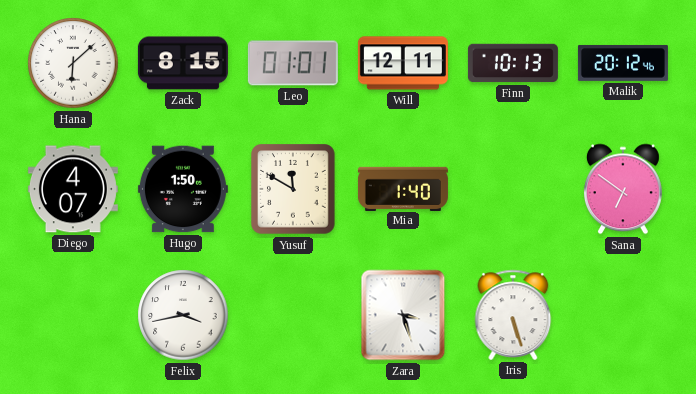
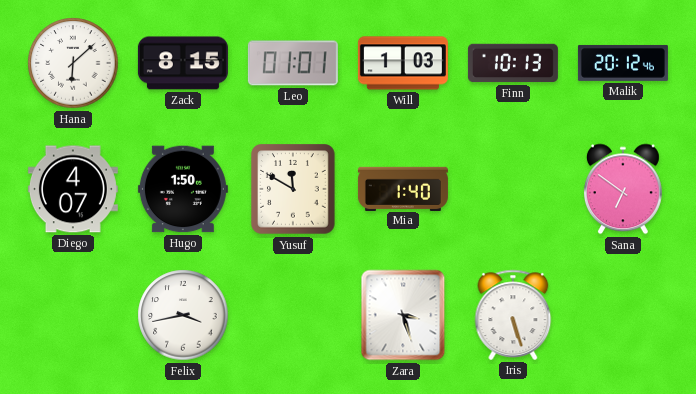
Will: 12:11 -> 1:03
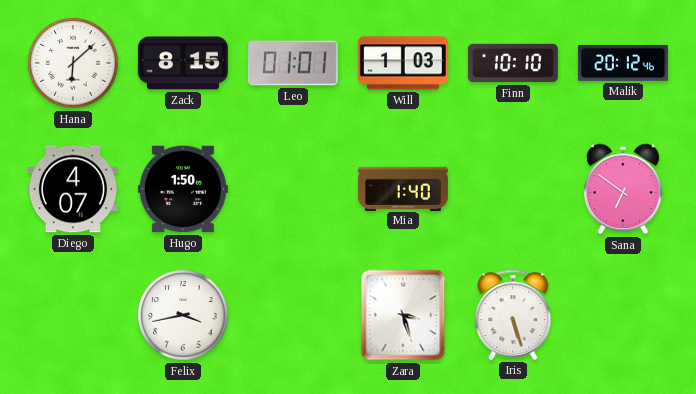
Finn: 10:13 -> 10:10
Yusuf: 11:50 -> none
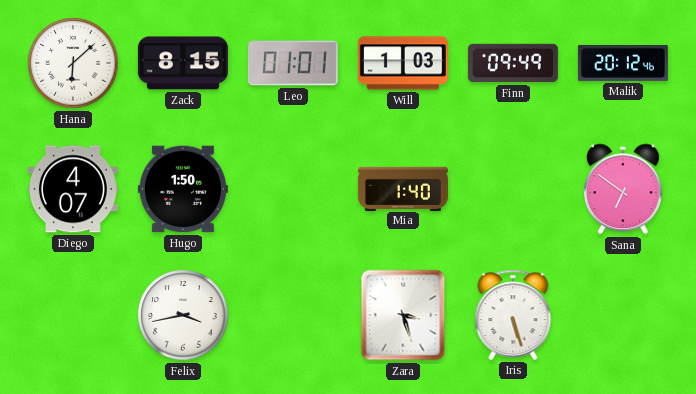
Finn: 10:10 -> 09:49
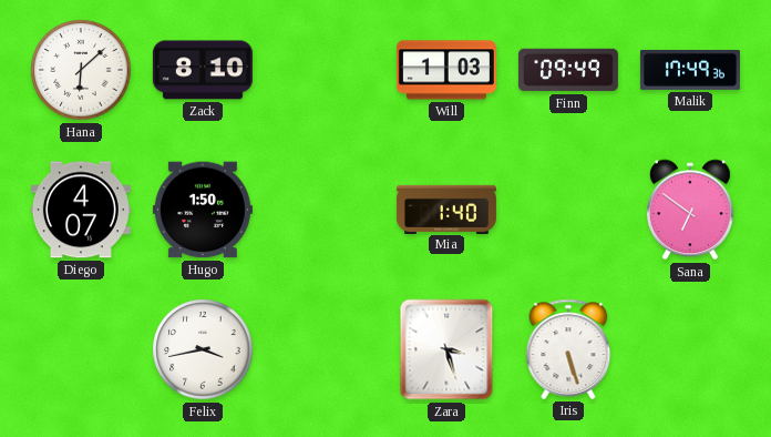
Zack: 8:15 -> 8:10
Leo: 01:01 -> none
Malik: 20:12 -> 17:49
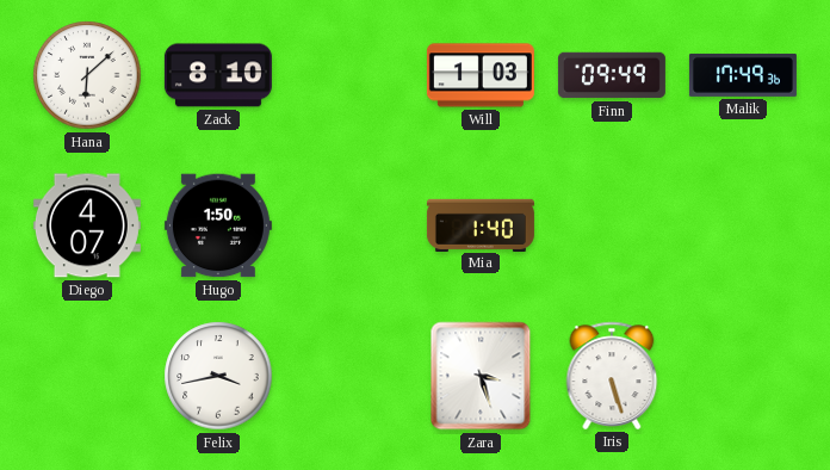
Sana: 6:51 -> none
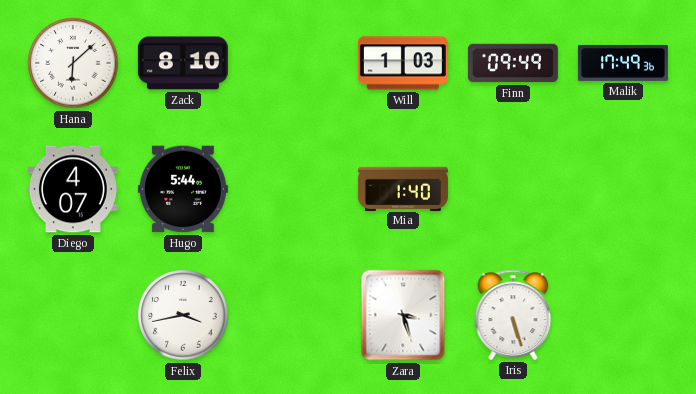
Hugo: 1:50 -> 5:44
